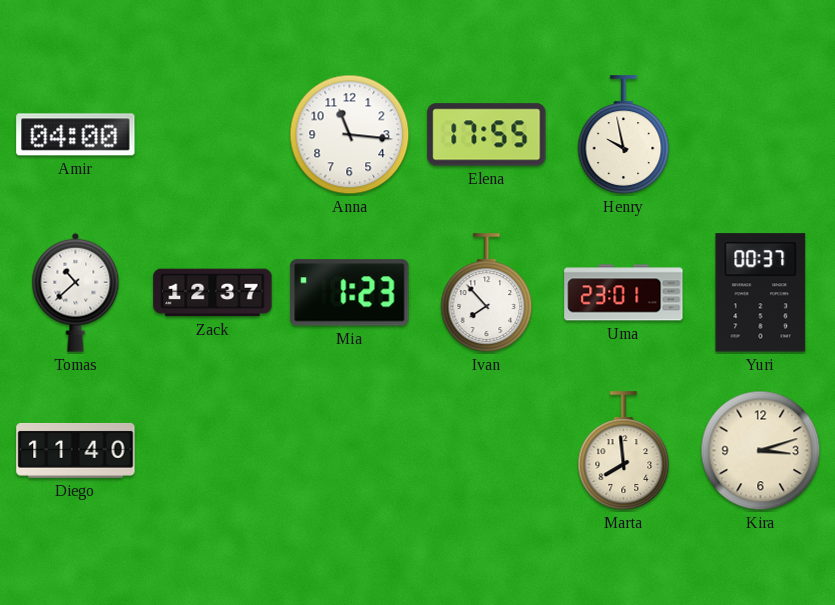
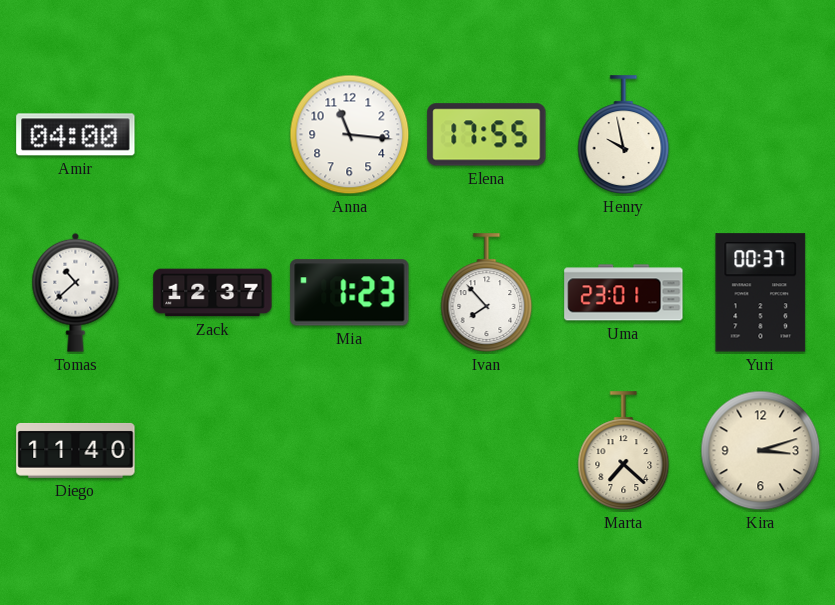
Marta: 7:59 -> 7:22
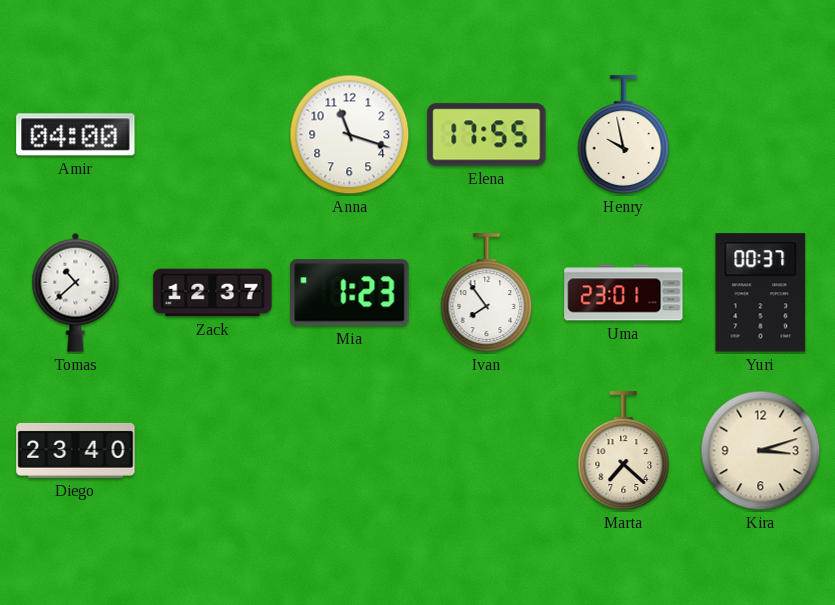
Anna: 11:16 -> 11:18
Ivan: 7:53 -> 7:54
Diego: 11:40 -> 23:40
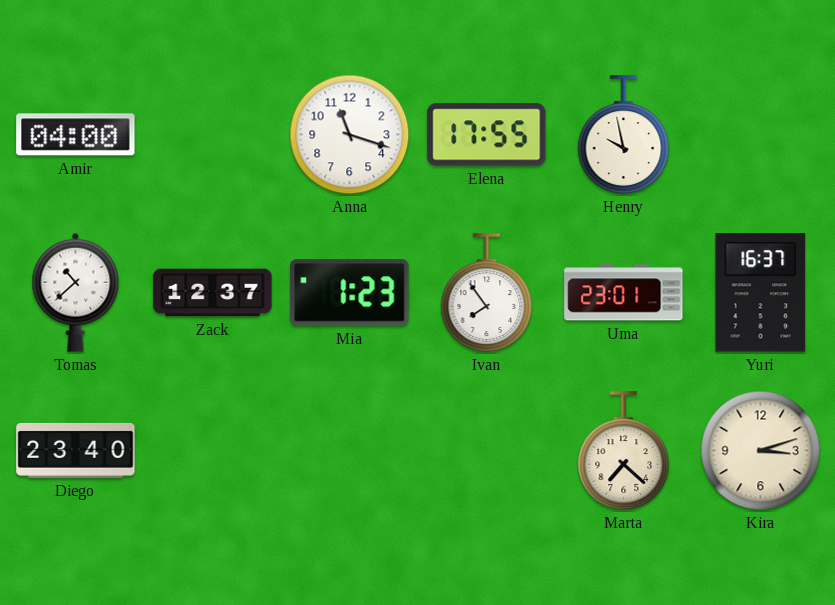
Yuri: 00:37 -> 16:37
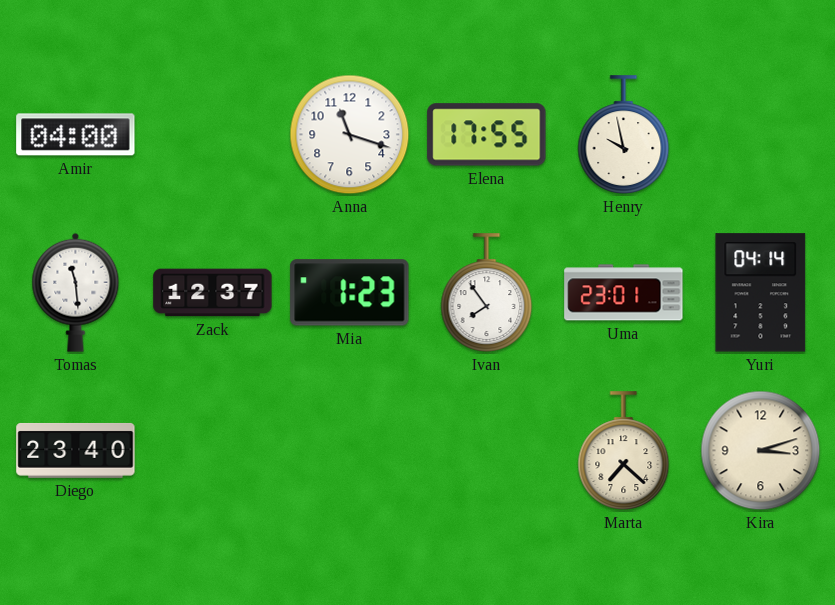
Tomas: 10:38 -> 11:29
Yuri: 16:37 -> 04:14
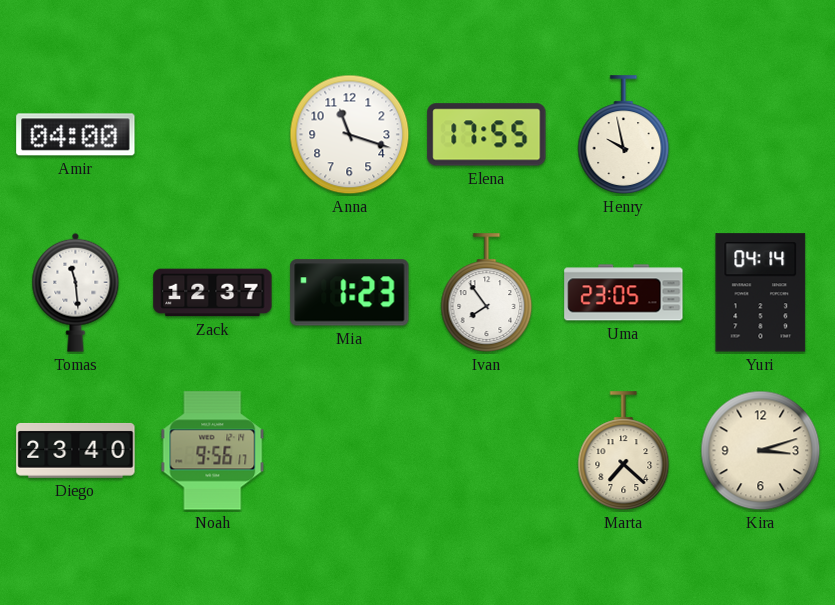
Uma: 23:01 -> 23:05
Noah: none -> 9:56
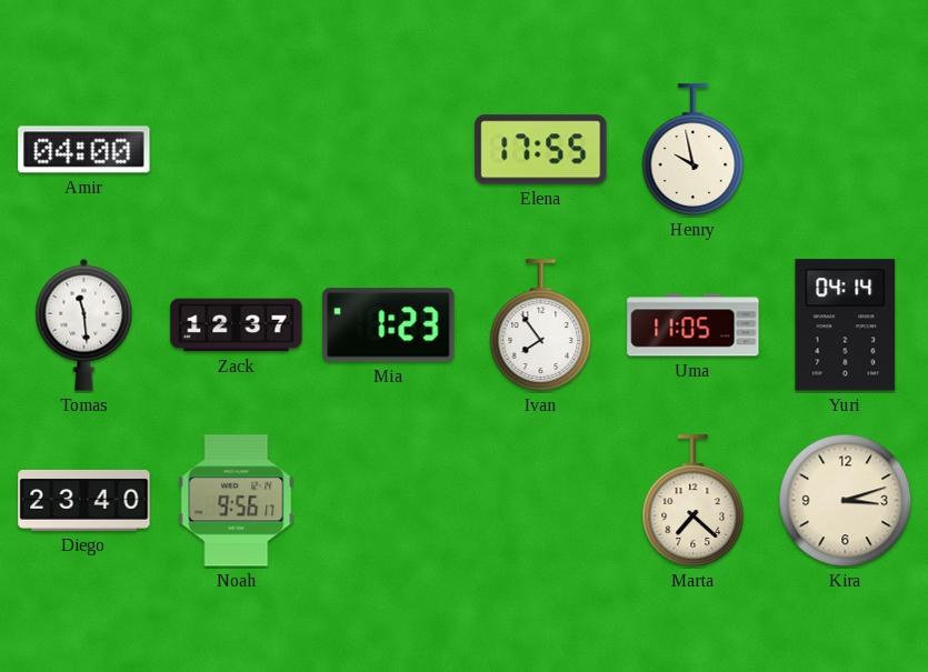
Anna: 11:18 -> none
Uma: 23:05 -> 11:05
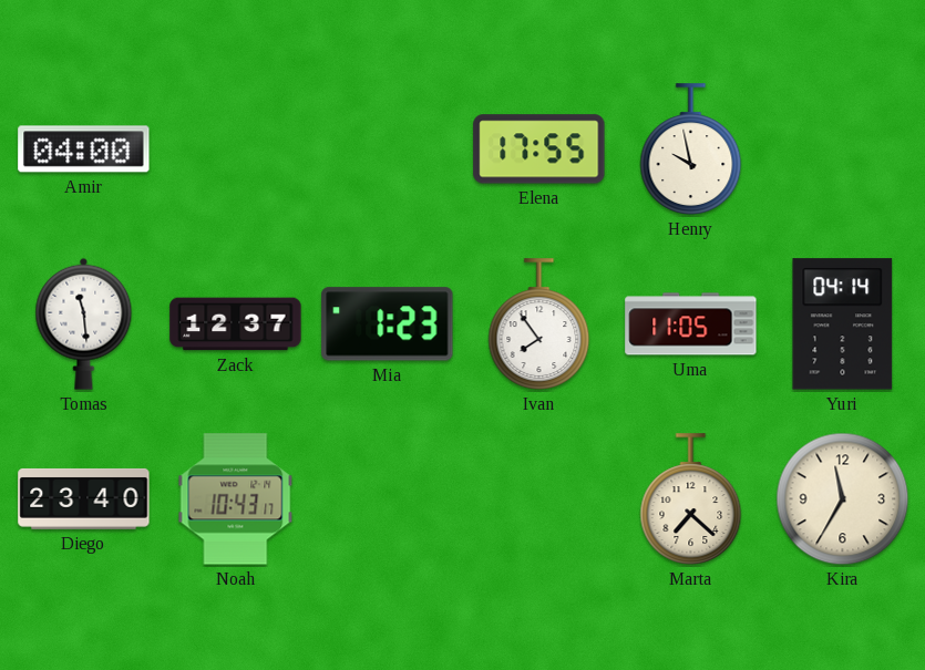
Noah: 9:56 -> 10:43
Kira: 3:12 -> 11:35
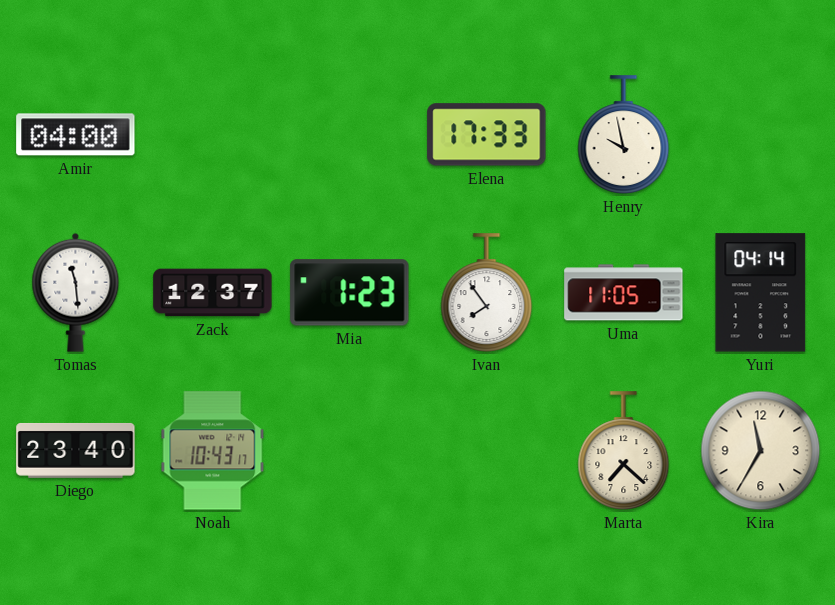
Elena: 17:55 -> 17:33
